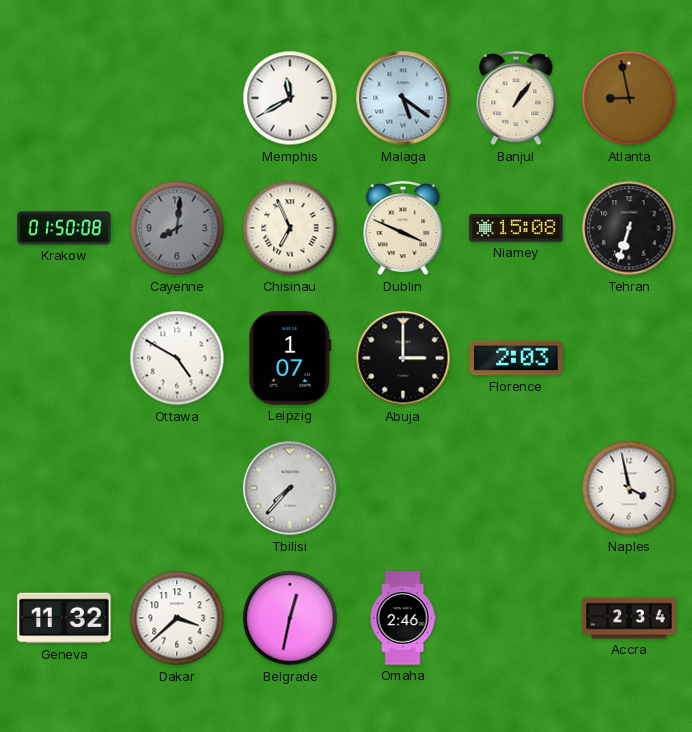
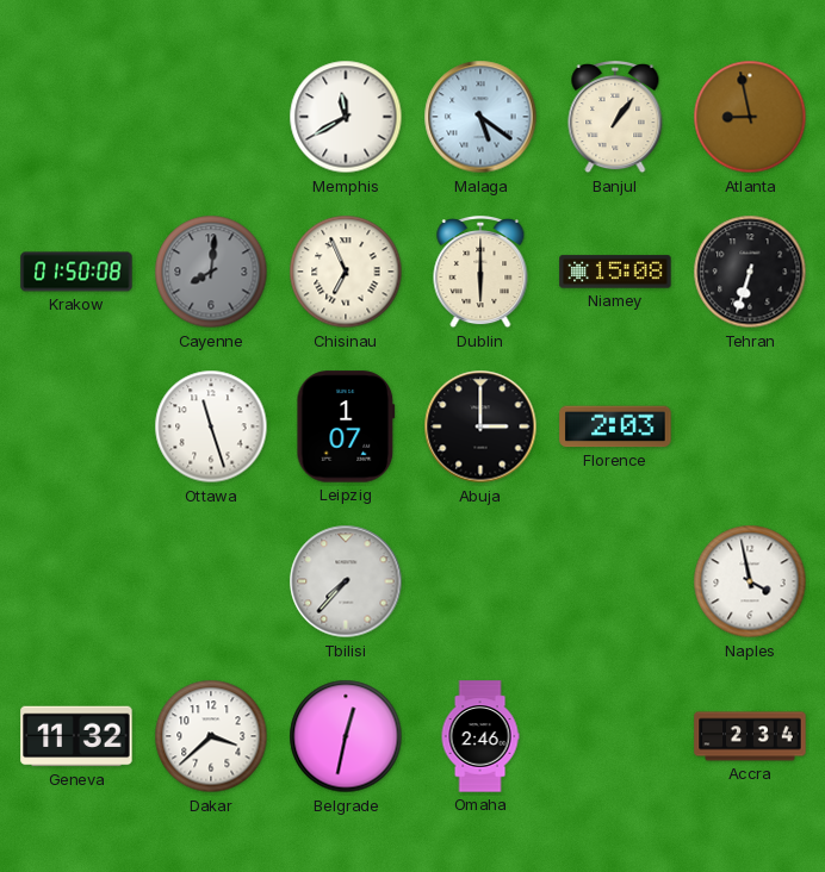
Dublin: 3:49 -> 6:00
Ottawa: 4:50 -> 11:27
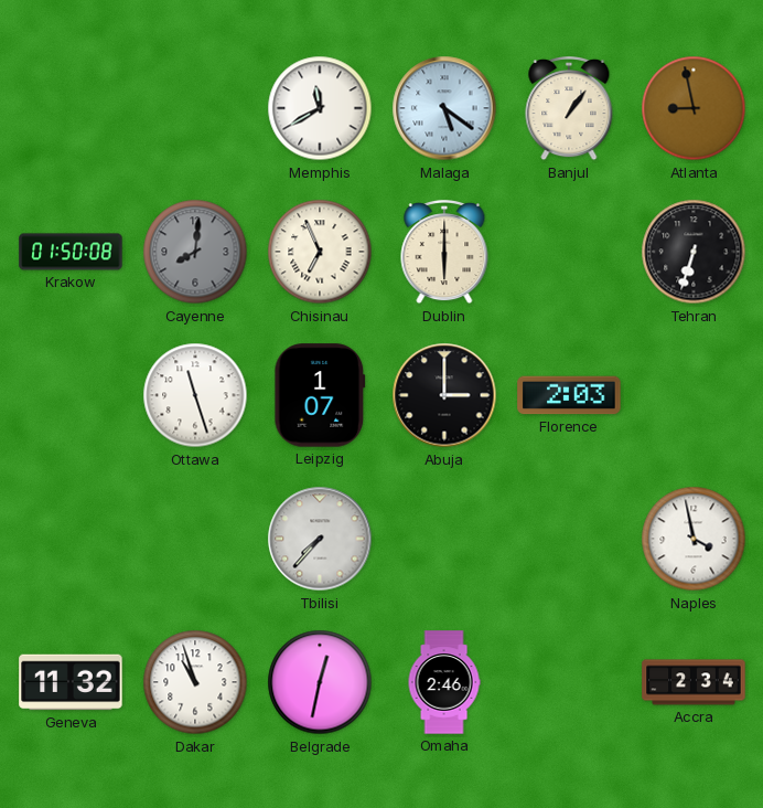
Niamey: 15:08 -> none
Dakar: 3:38 -> 10:57
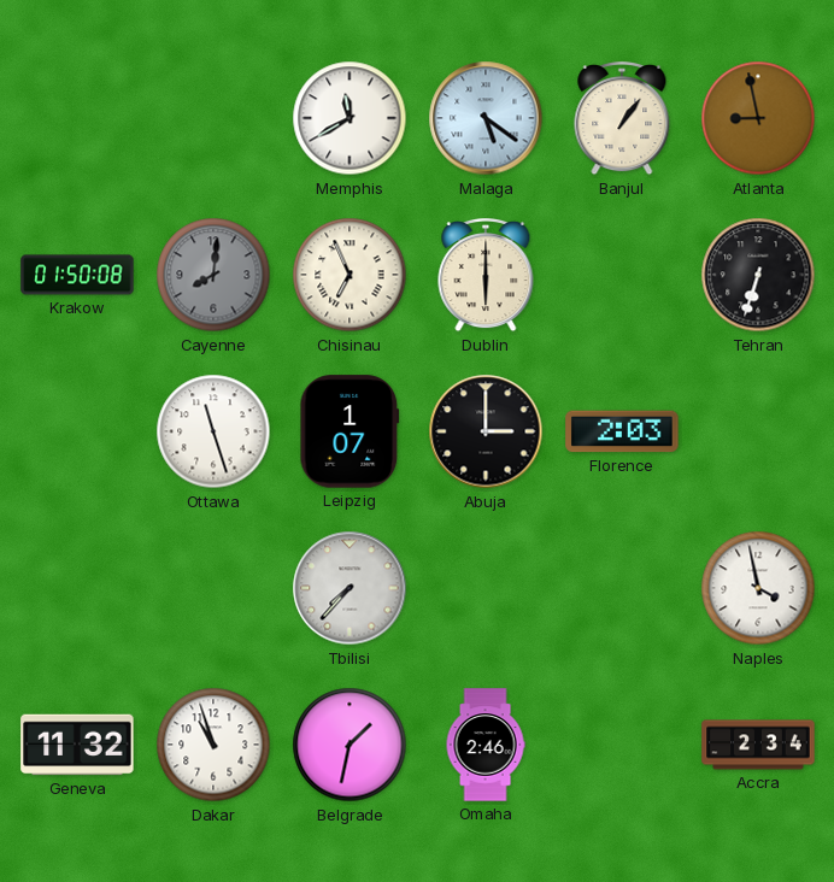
Belgrade: 12:32 -> 1:32
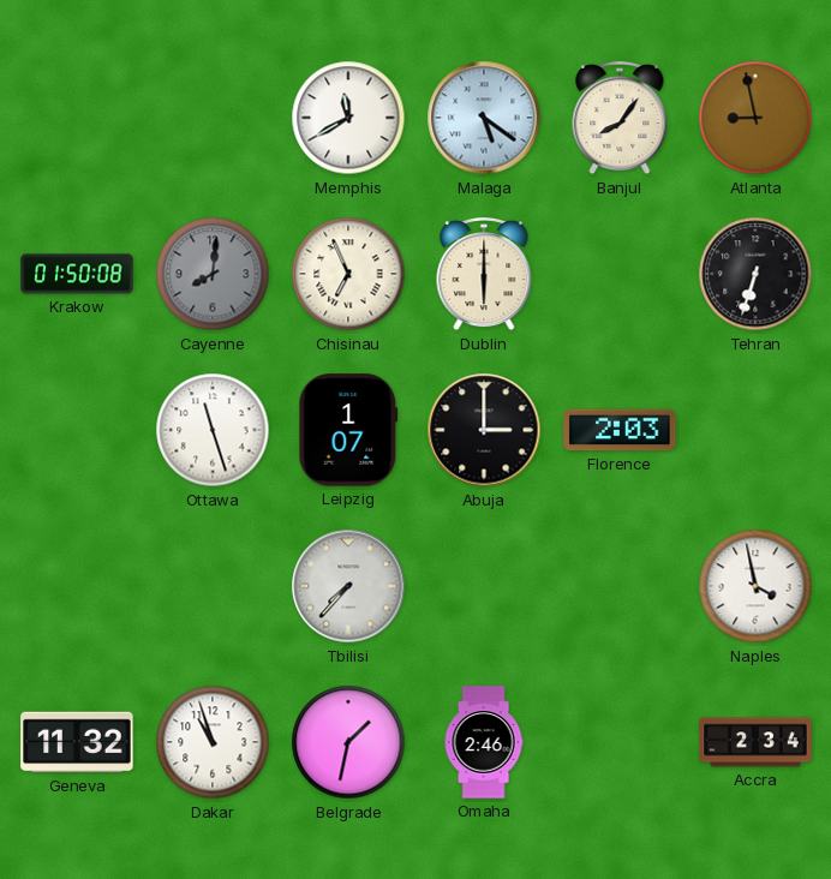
Banjul: 1:06 -> 8:06
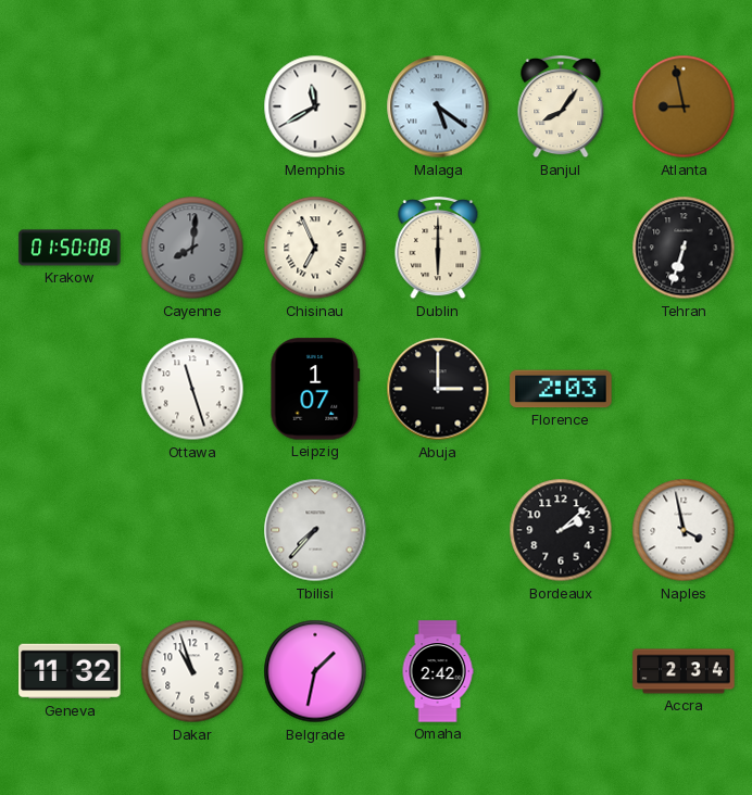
Bordeaux: none -> 2:08
Omaha: 2:46 -> 2:42
